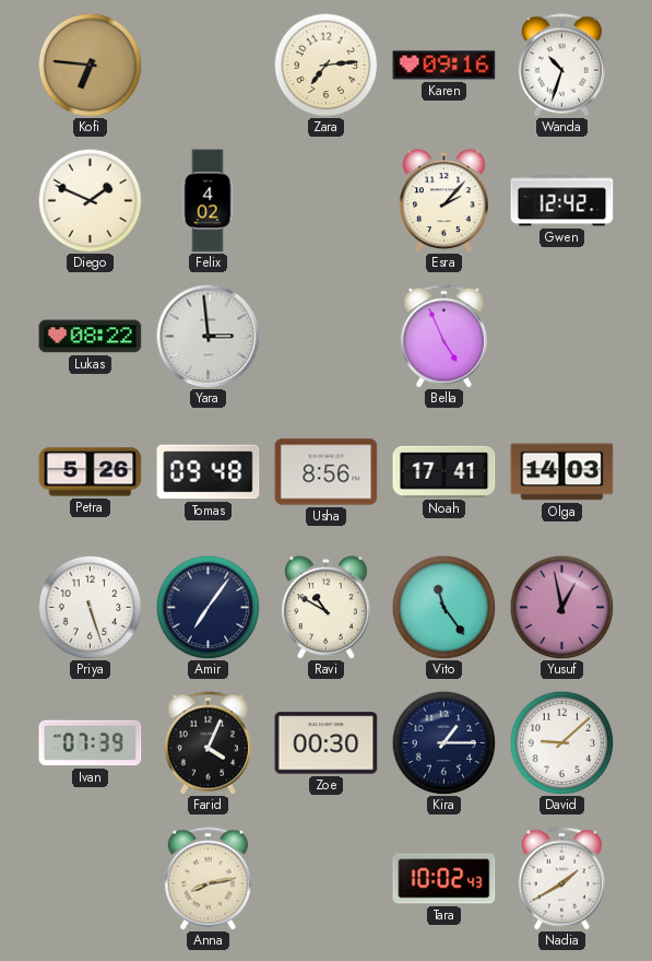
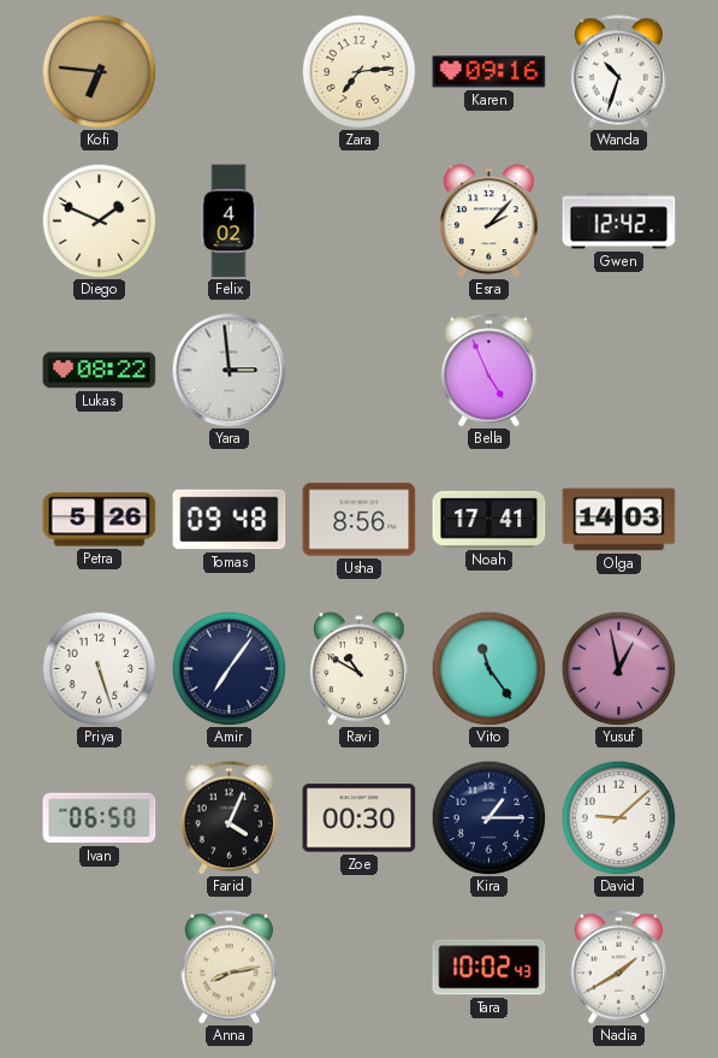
Ivan: 07:39 -> 06:50
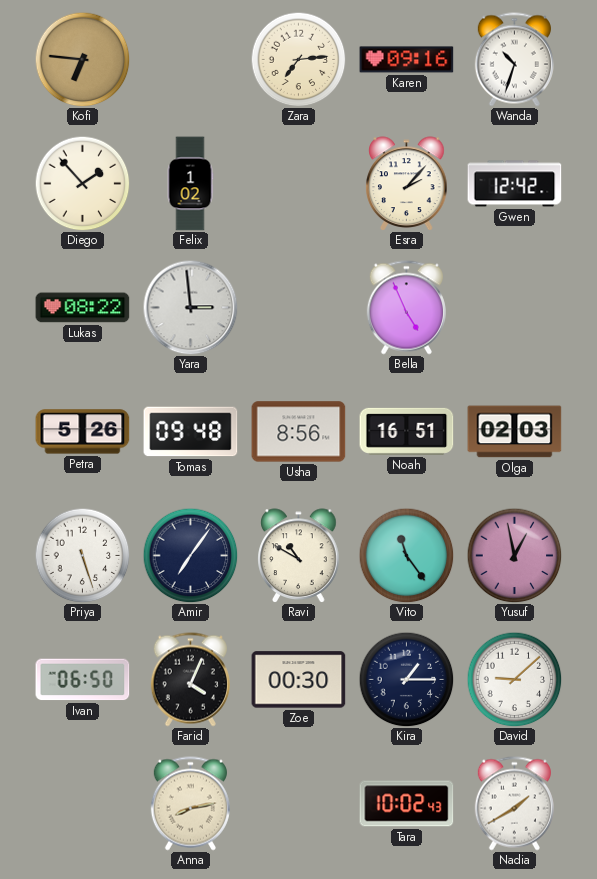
Diego: 1:49 -> 1:53
Felix: 4:02 -> 1:02
Noah: 17:41 -> 16:51
Olga: 14:03 -> 02:03
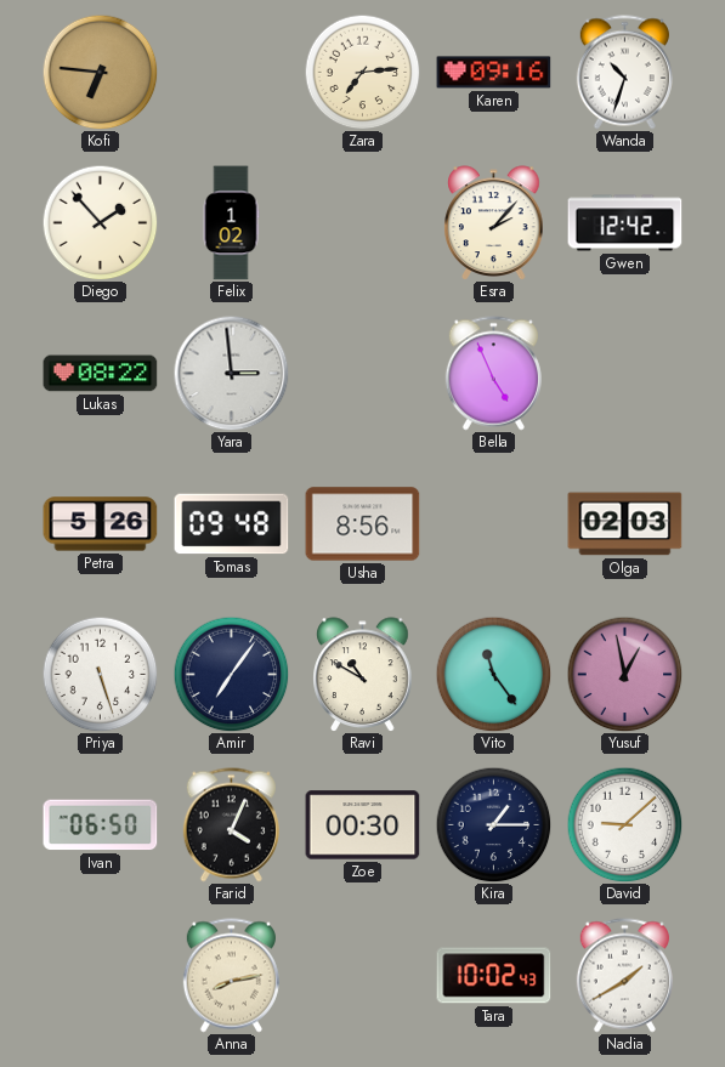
Noah: 16:51 -> none
